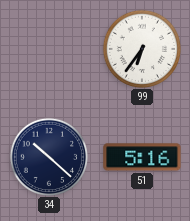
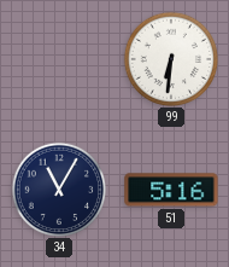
99: 6:36 -> 6:31
34: 10:22 -> 11:05
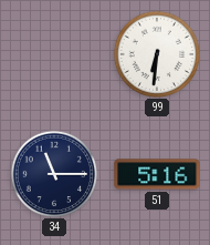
34: 11:05 -> 11:15
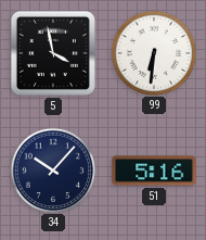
5: none -> 3:58
34: 11:15 -> 10:07
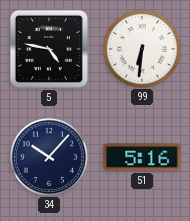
5: 3:58 -> 4:47
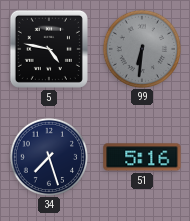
99 dial: white -> grey
34: 10:07 -> 7:27
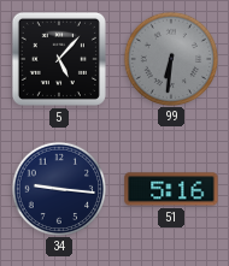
5: 4:47 -> 5:07
34: 7:27 -> 9:16
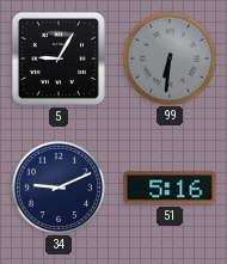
5: 5:07 -> 9:05
34: 9:16 -> 9:11
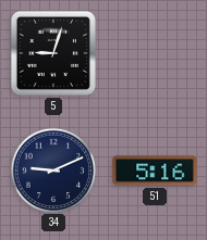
5: 9:05 -> 9:03
99: 6:31 -> none
